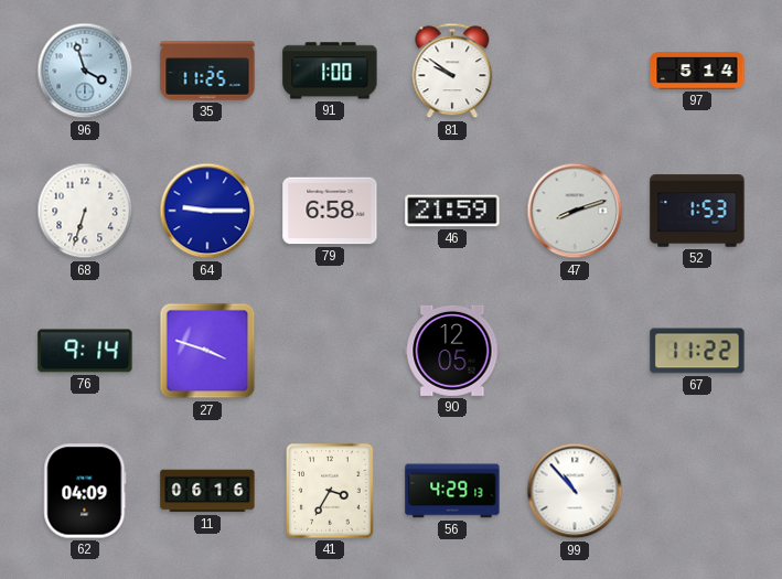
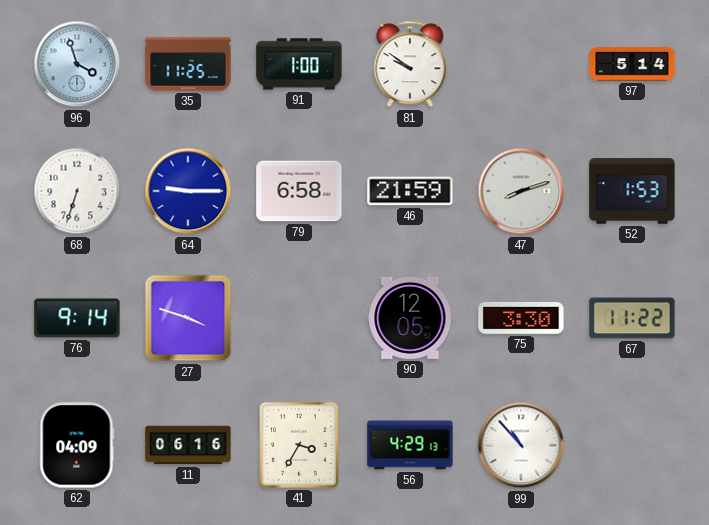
75: none -> 3:30
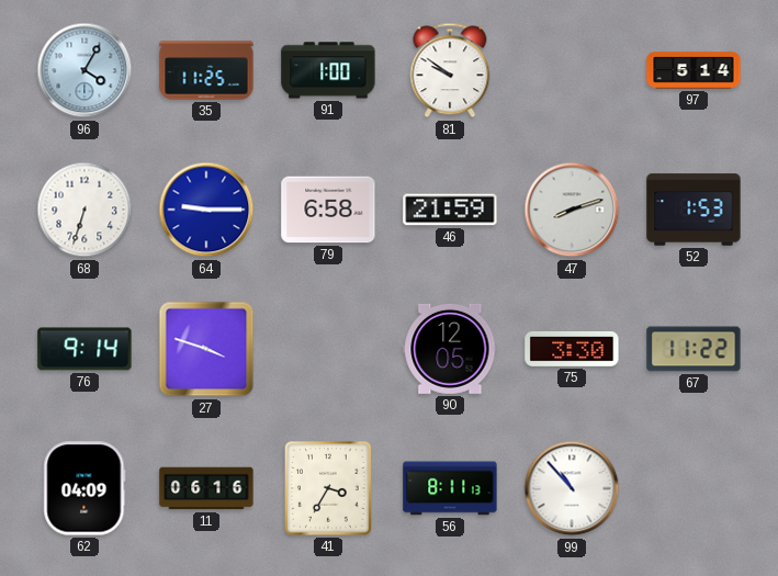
96: 3:57 -> 4:05
56: 4:29 -> 8:11
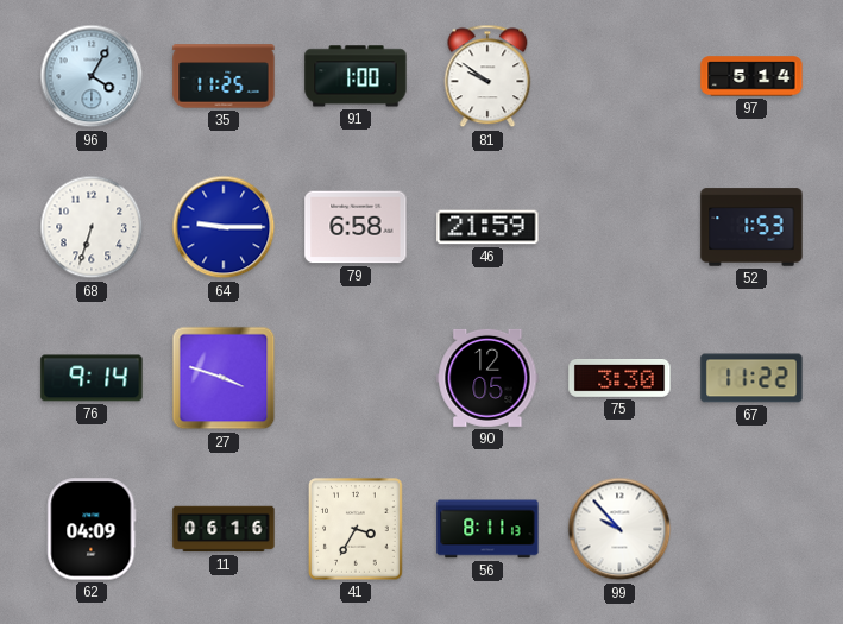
47: 8:12 -> none
99: 10:53 -> 9:53
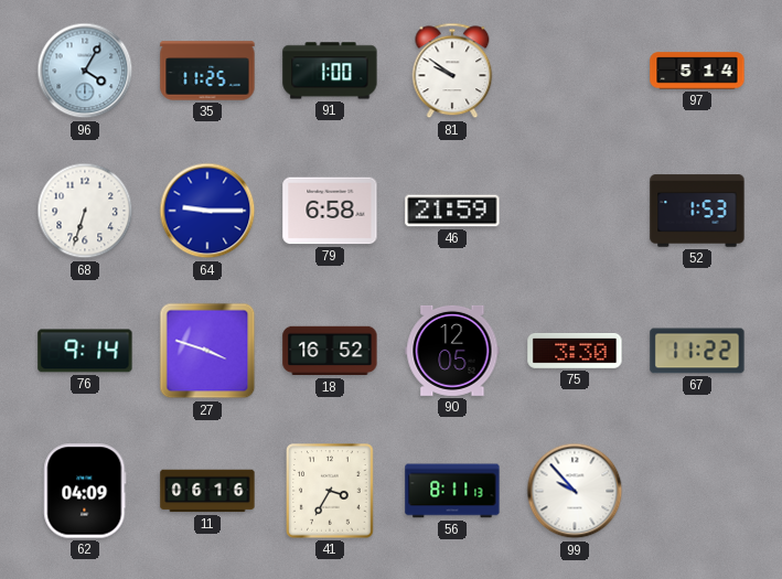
18: none -> 16:52
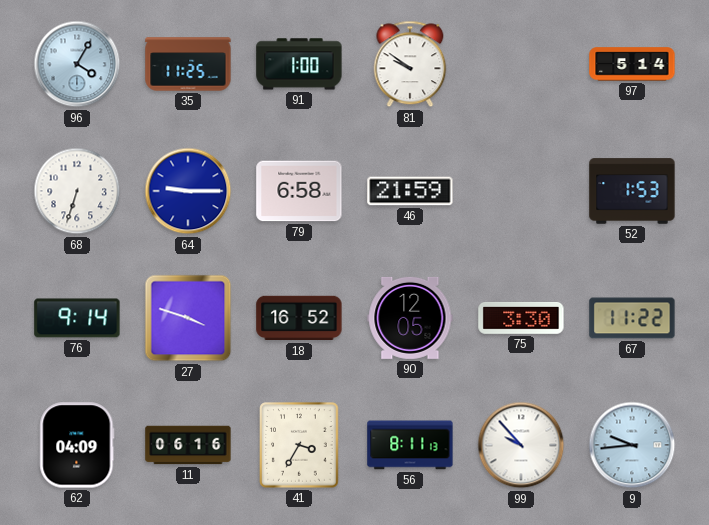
9: none -> 9:44
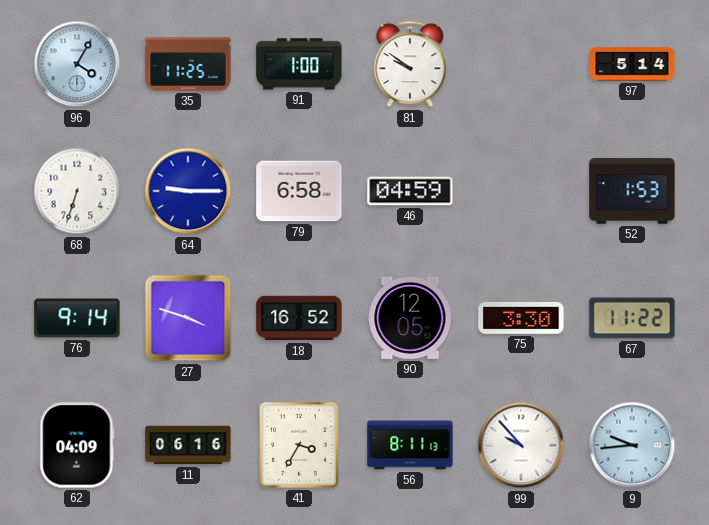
46: 21:59 -> 04:59
